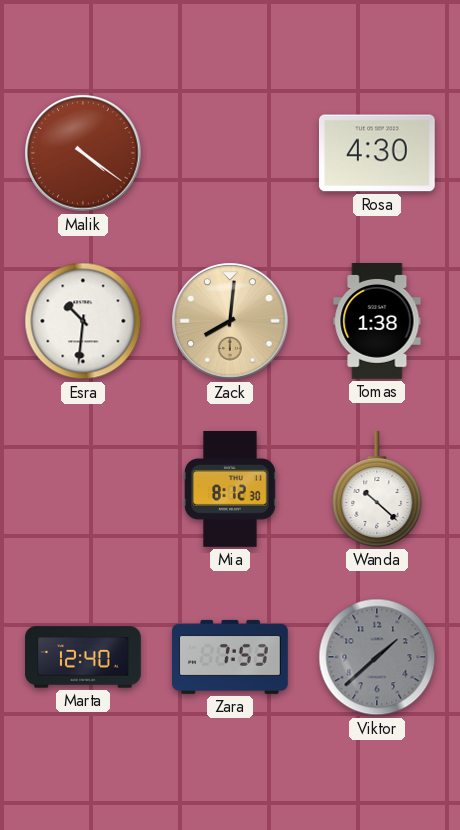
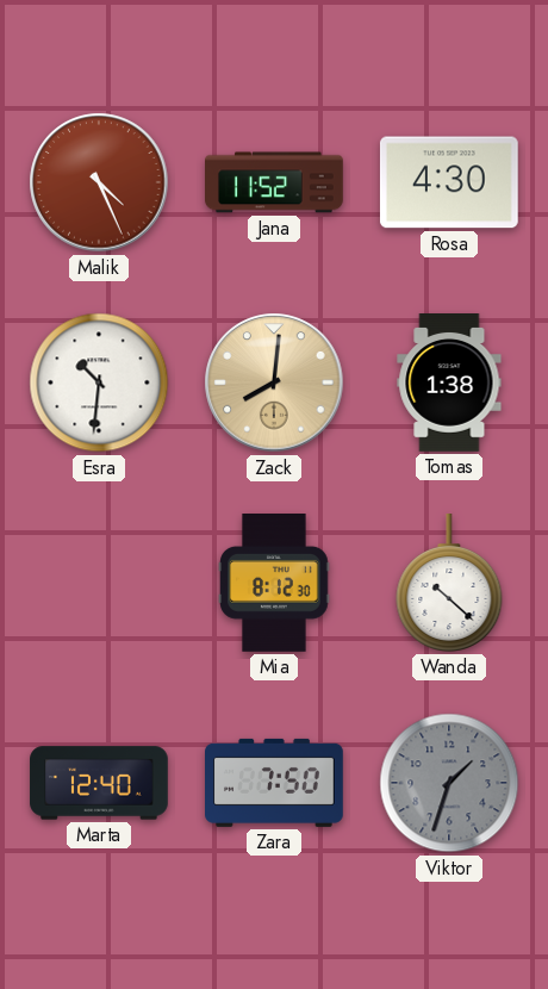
Malik: 4:21 -> 4:26
Jana: none -> 11:52
Zara: 7:53 -> 7:50
Viktor: 1:38 -> 1:33
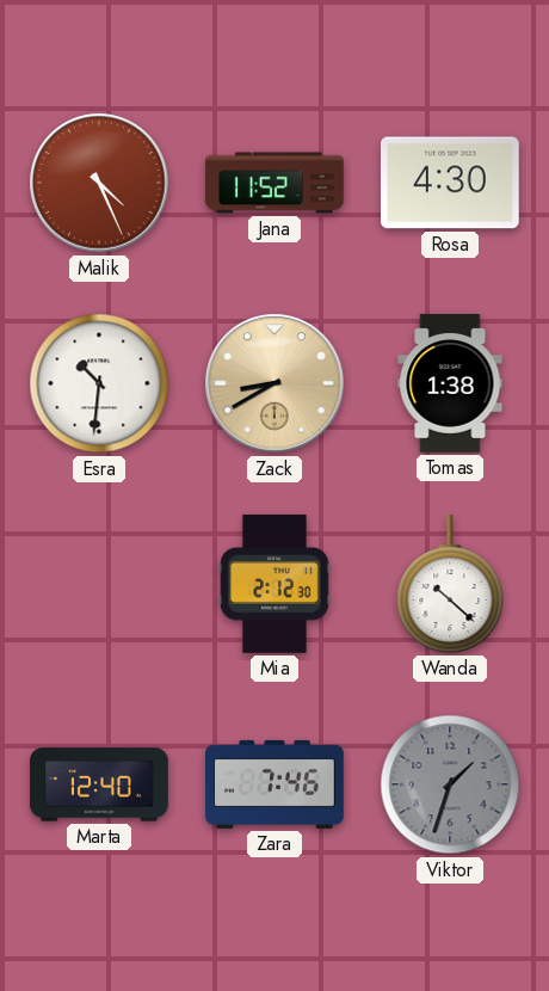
Zack: 8:01 -> 8:40
Mia: 8:12 -> 2:12
Zara: 7:50 -> 7:46
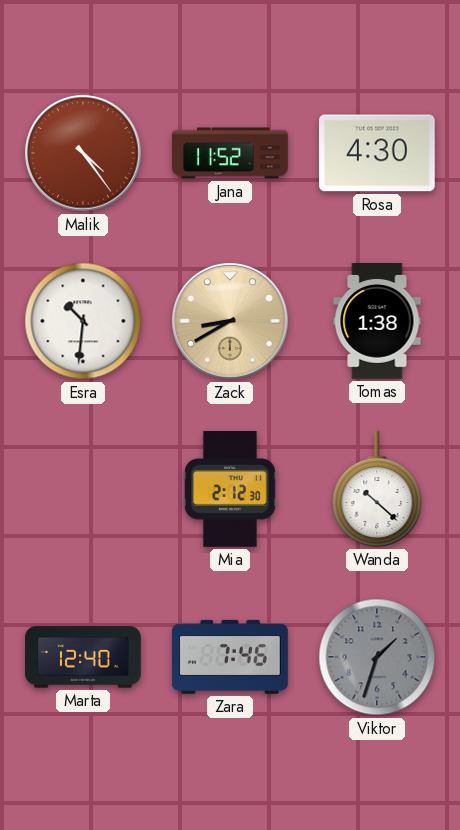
Malik: 4:26 -> 4:24
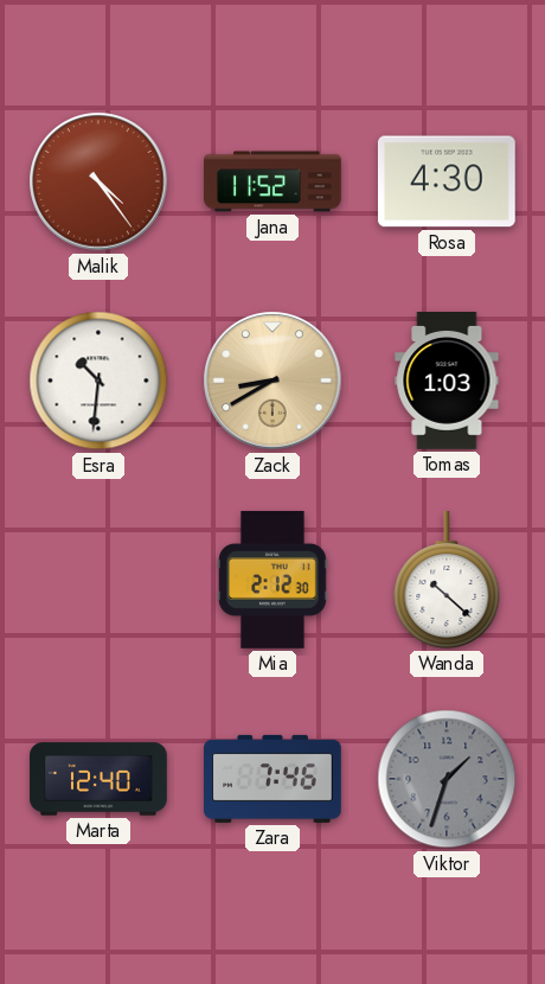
Tomas: 1:38 -> 1:03
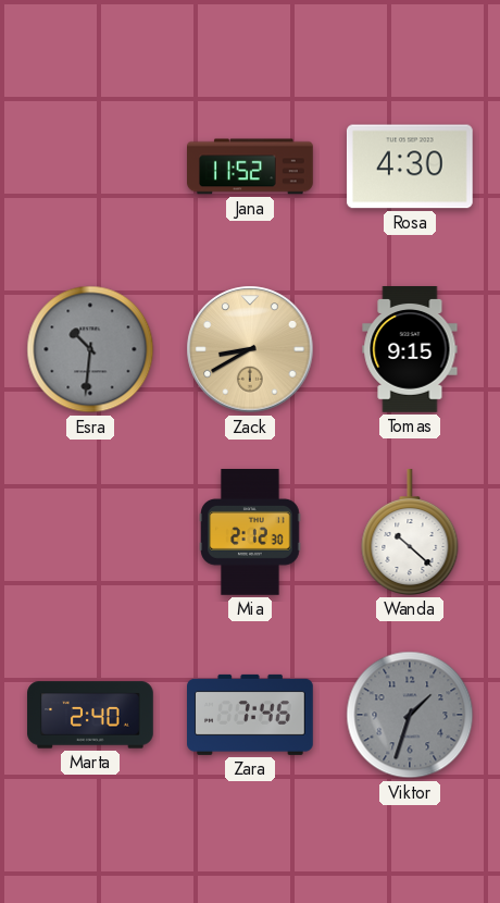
Malik: 4:24 -> none
Esra dial: white -> grey
Tomas: 1:03 -> 9:15
Marta: 12:40 -> 2:40
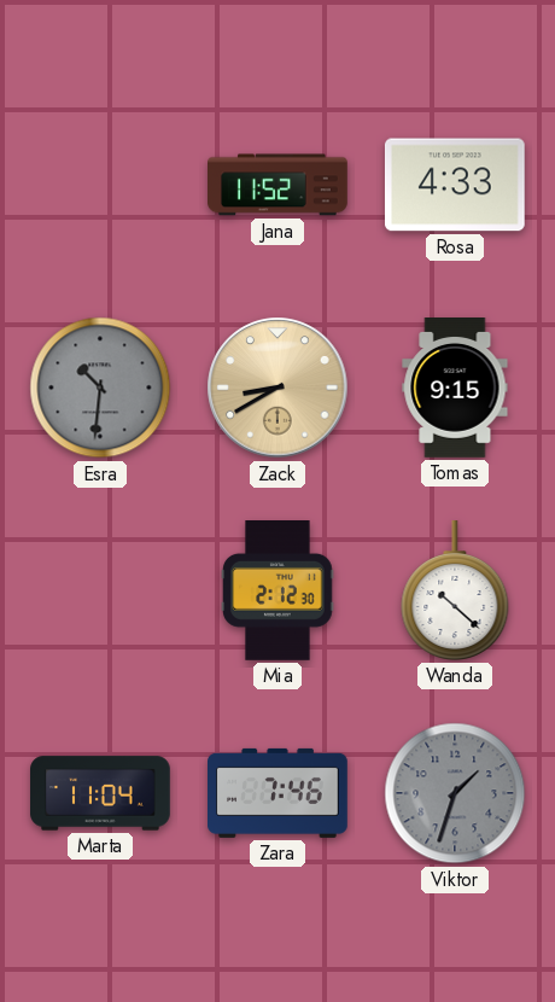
Rosa: 4:30 -> 4:33
Marta: 2:40 -> 11:04
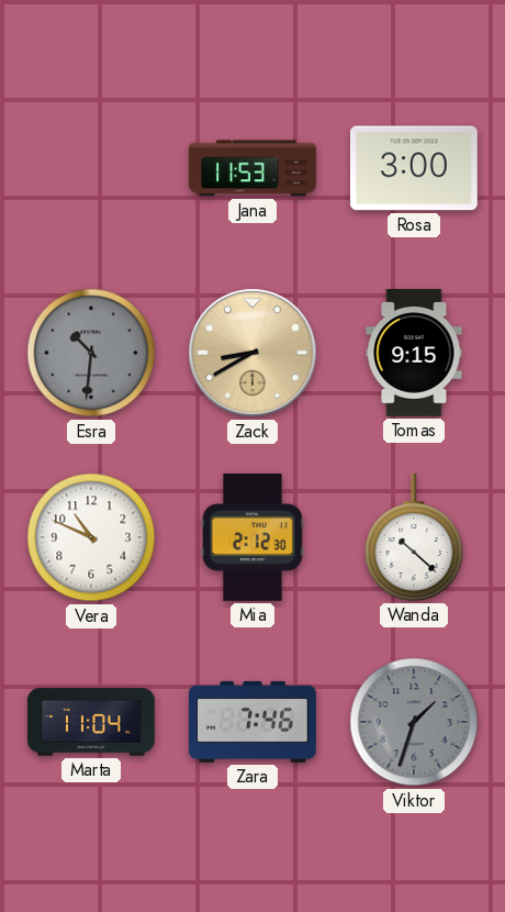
Jana: 11:52 -> 11:53
Rosa: 4:33 -> 3:00
Vera: none -> 10:49
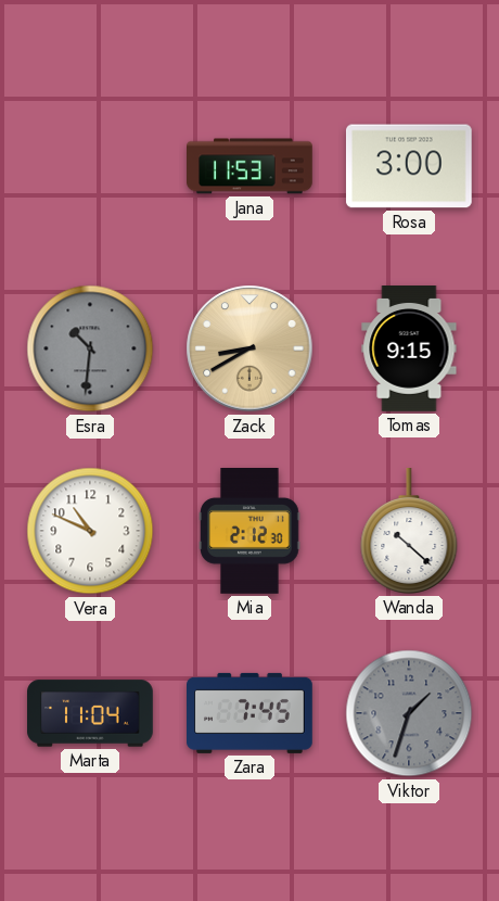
Zara: 7:46 -> 7:45
